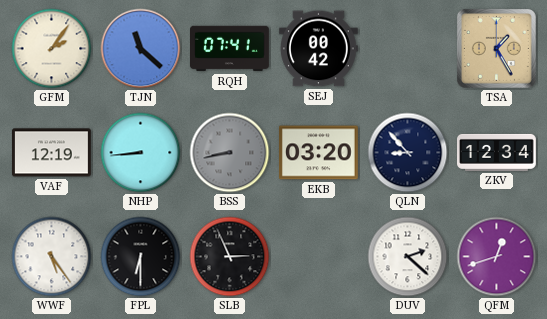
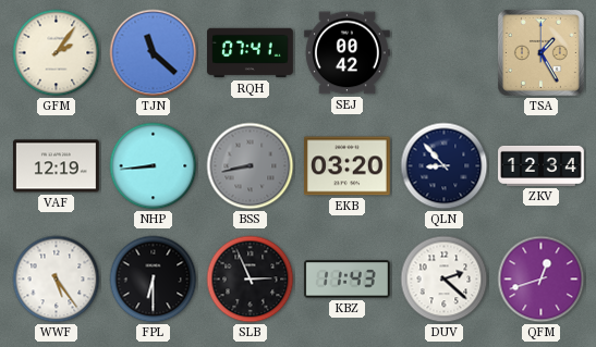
KBZ: none -> 11:43
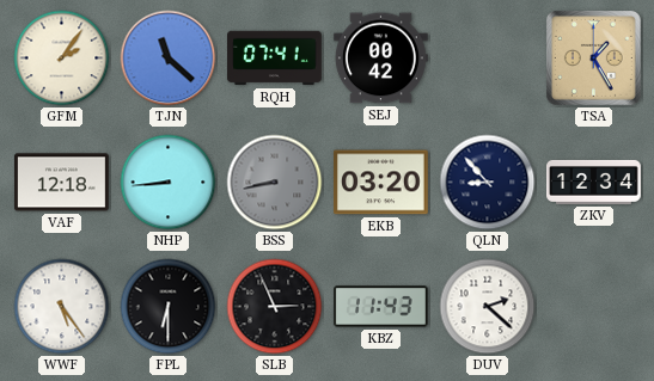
VAF: 12:19 -> 12:18
QFM: 12:42 -> none
